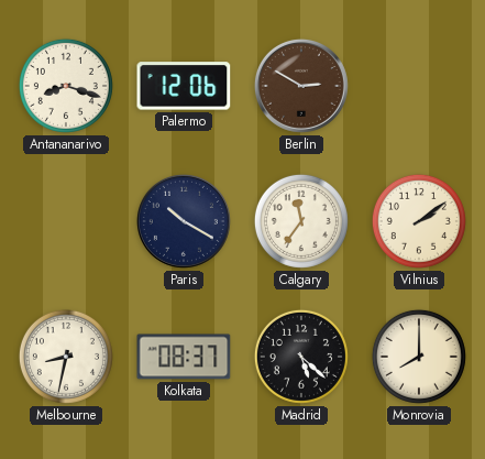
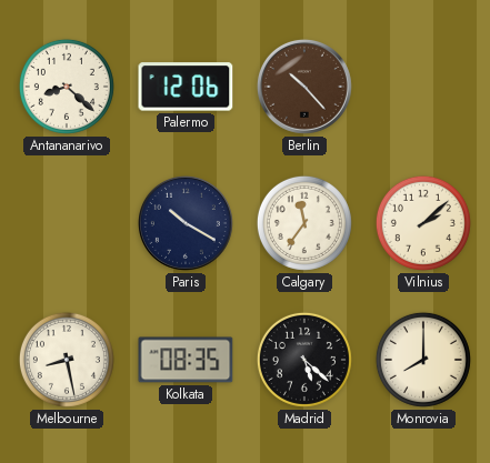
Antananarivo: 8:18 -> 8:22
Berlin: 2:50 -> 10:23
Vilnius: 2:09 -> 2:08
Melbourne: 8:32 -> 8:28
Kolkata: 08:37 -> 08:35
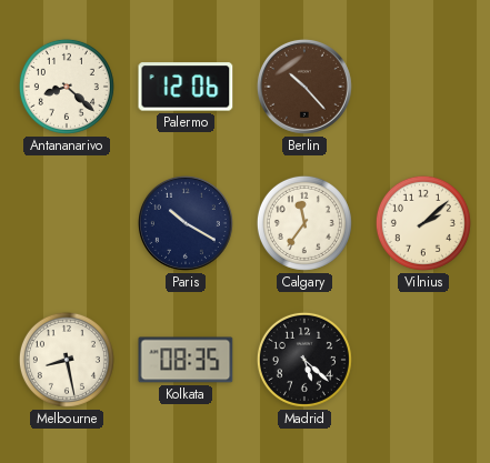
Monrovia: 8:00 -> none
